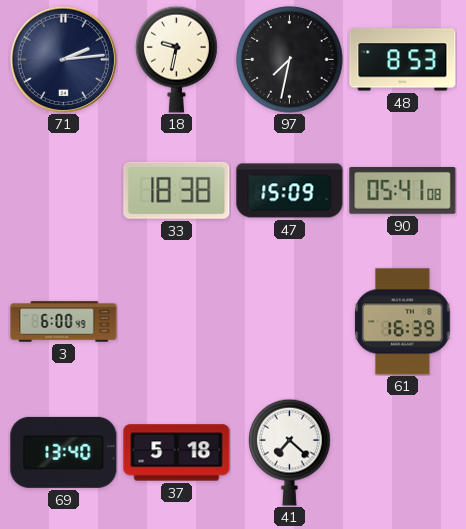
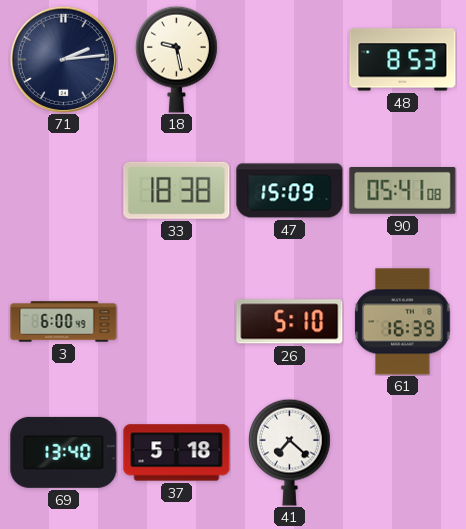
18: 9:32 -> 9:28
97: 7:32 -> none
26: none -> 5:10
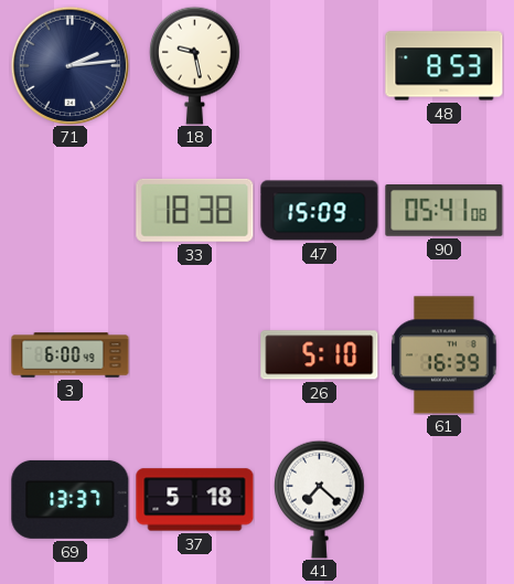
69: 13:40 -> 13:37
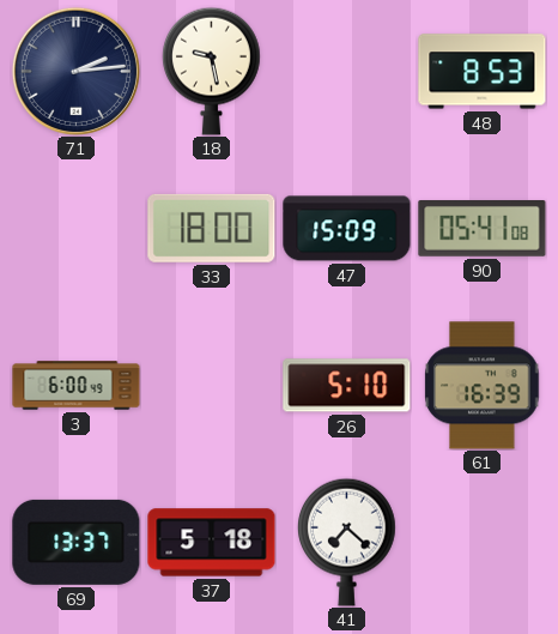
33: 18:38 -> 18:00
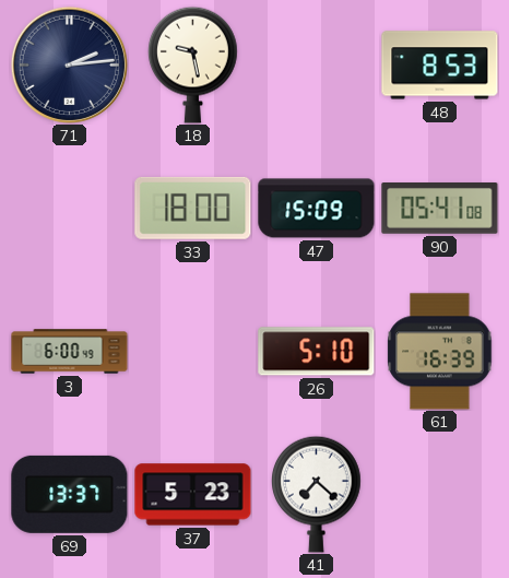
37: 5:18 -> 5:23
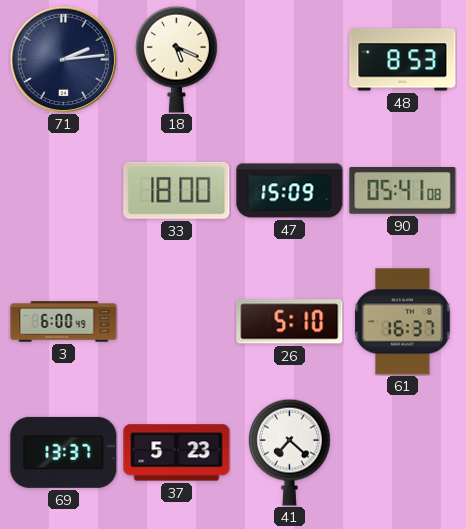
18: 9:28 -> 5:19
61: 16:39 -> 16:37
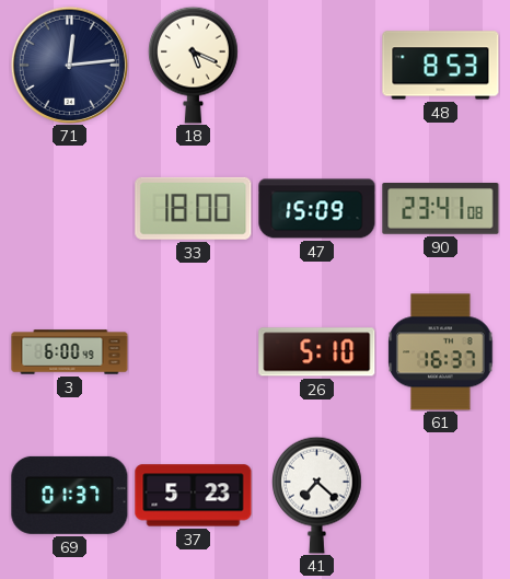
71: 2:14 -> 12:14
90: 05:41 -> 23:41
69: 13:37 -> 01:37
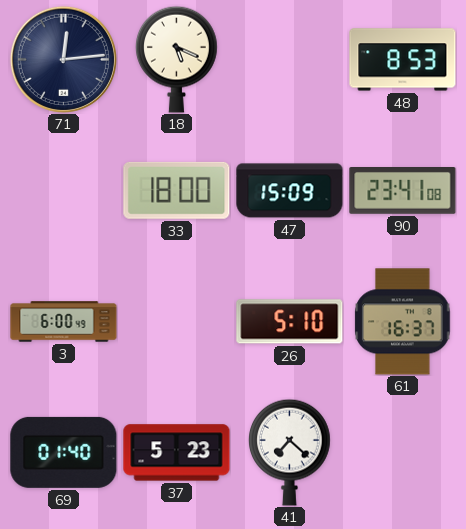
69: 01:37 -> 01:40
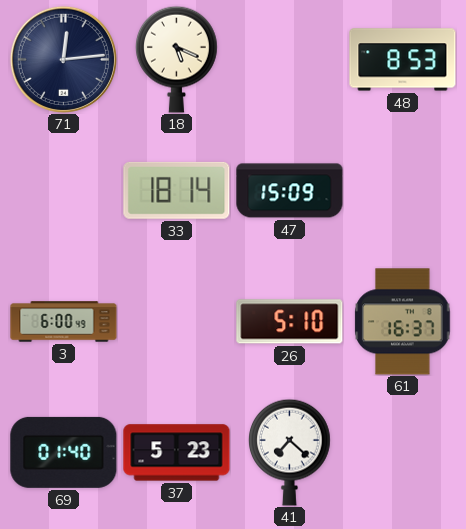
33: 18:00 -> 18:14
90: 23:41 -> none
